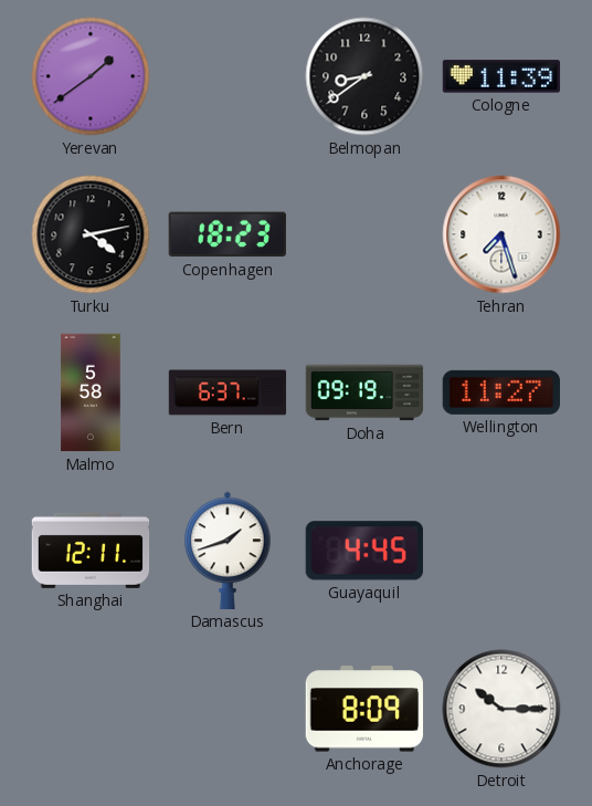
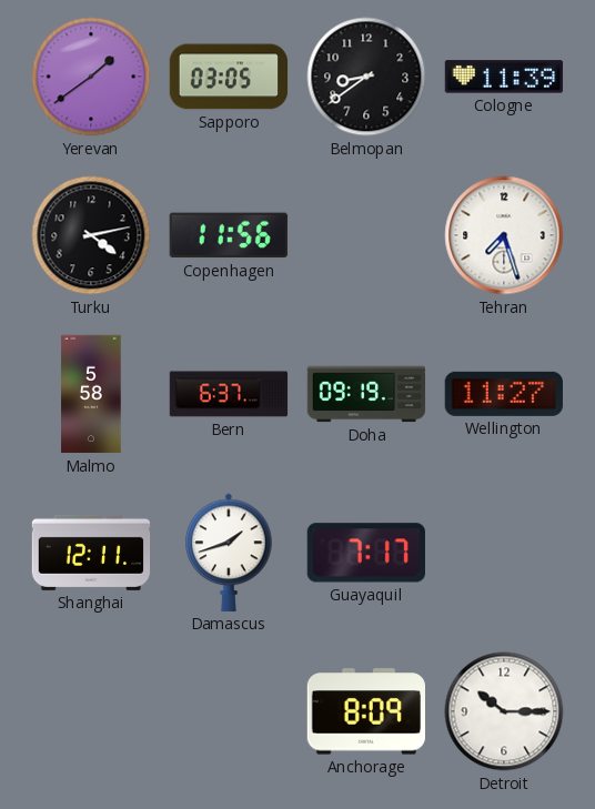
Sapporo: none -> 03:05
Copenhagen: 18:23 -> 11:56
Guayaquil: 4:45 -> 7:17
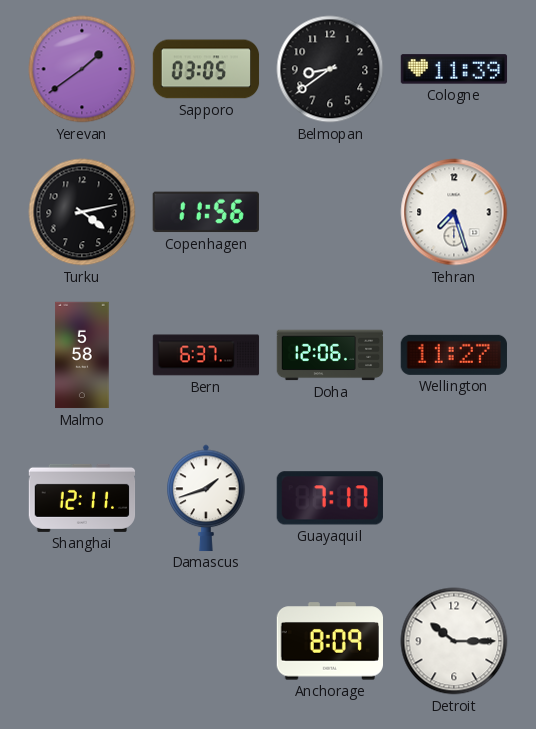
Doha: 09:19 -> 12:06
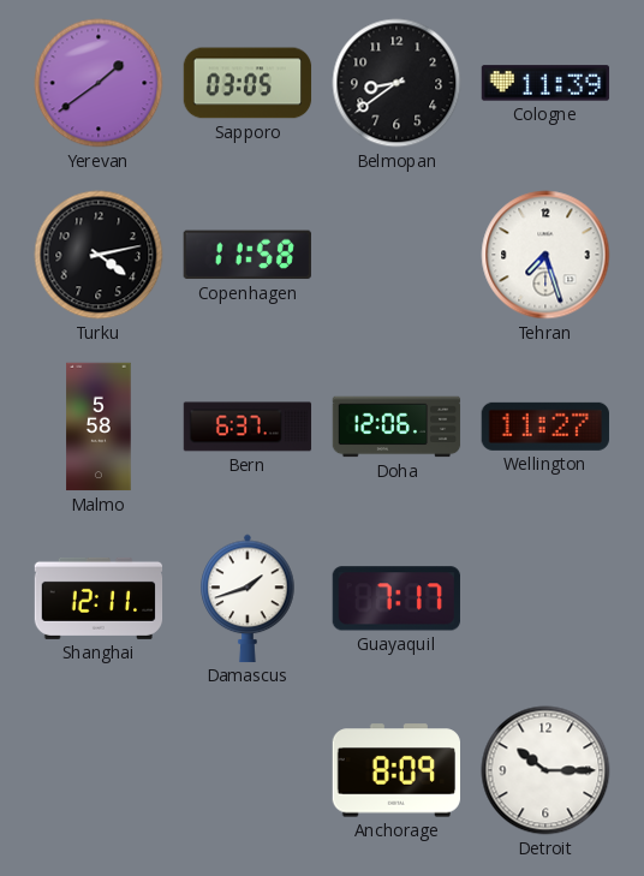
Copenhagen: 11:56 -> 11:58
